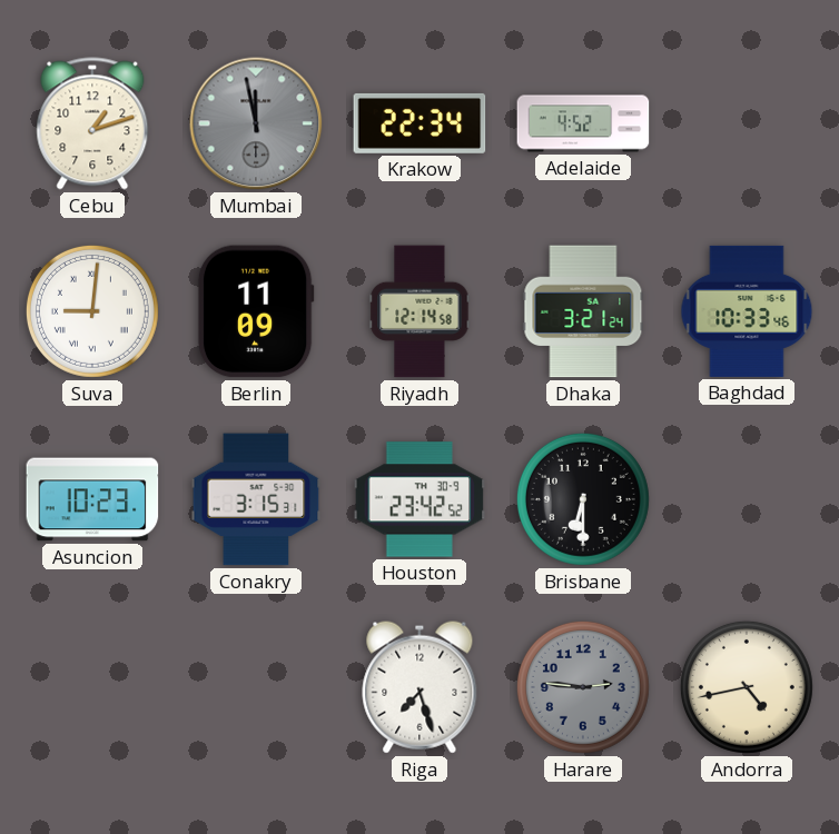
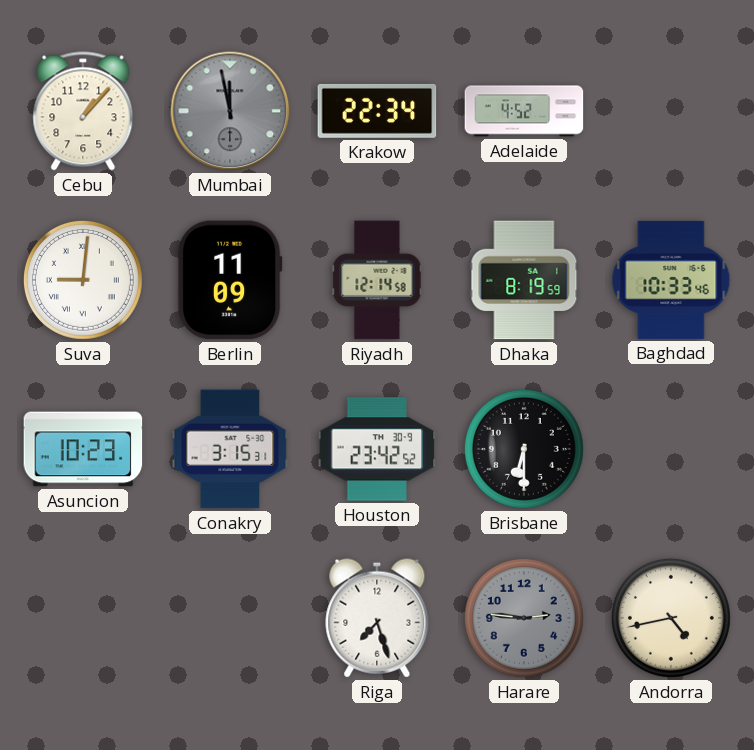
Cebu: 1:12 -> 1:07
Dhaka: 3:21 -> 8:19
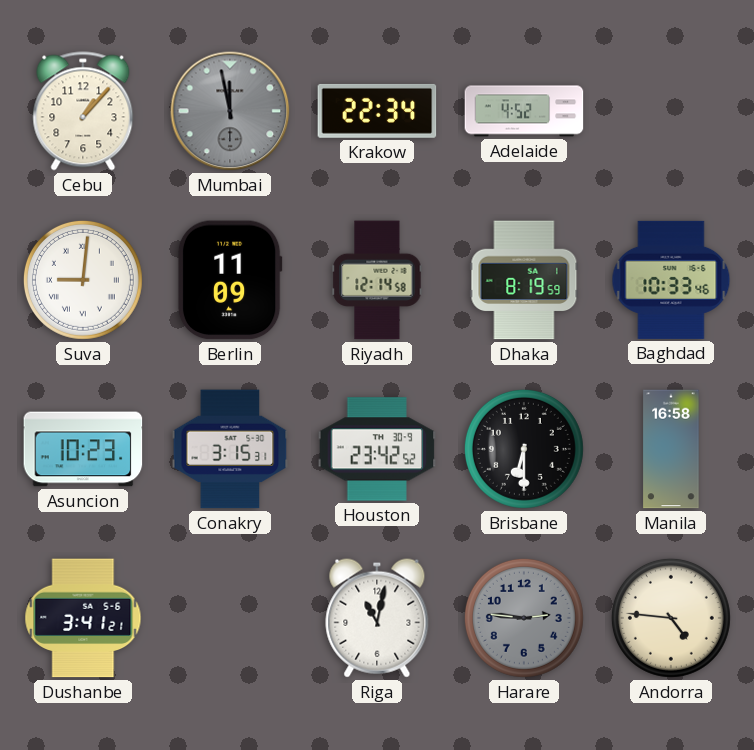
Manila: none -> 16:58
Dushanbe: none -> 3:41
Riga: 7:27 -> 11:02
Andorra: 4:43 -> 4:46
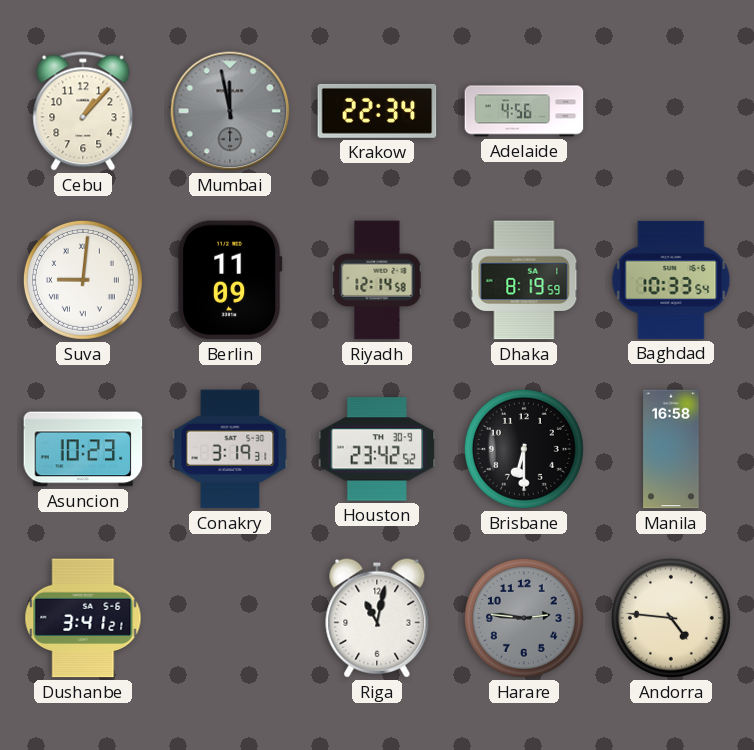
Adelaide: 4:52 -> 4:56
Baghdad: 10:33:46 -> 10:33:54
Conakry: 3:15 -> 3:19
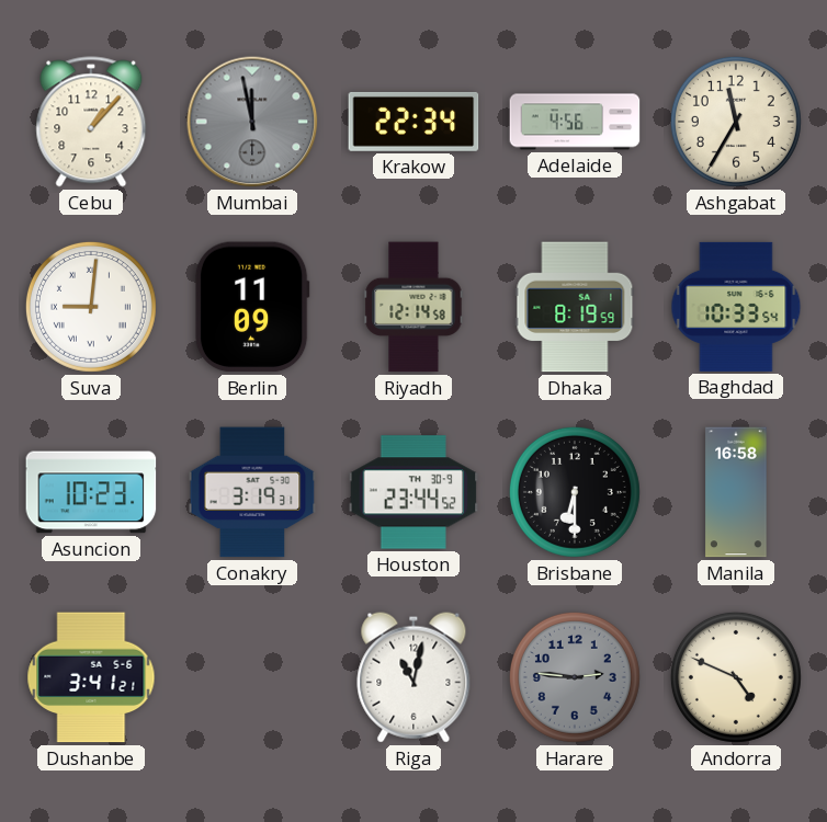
Ashgabat: none -> 11:35
Houston: 23:42 -> 23:44
Andorra: 4:46 -> 4:49
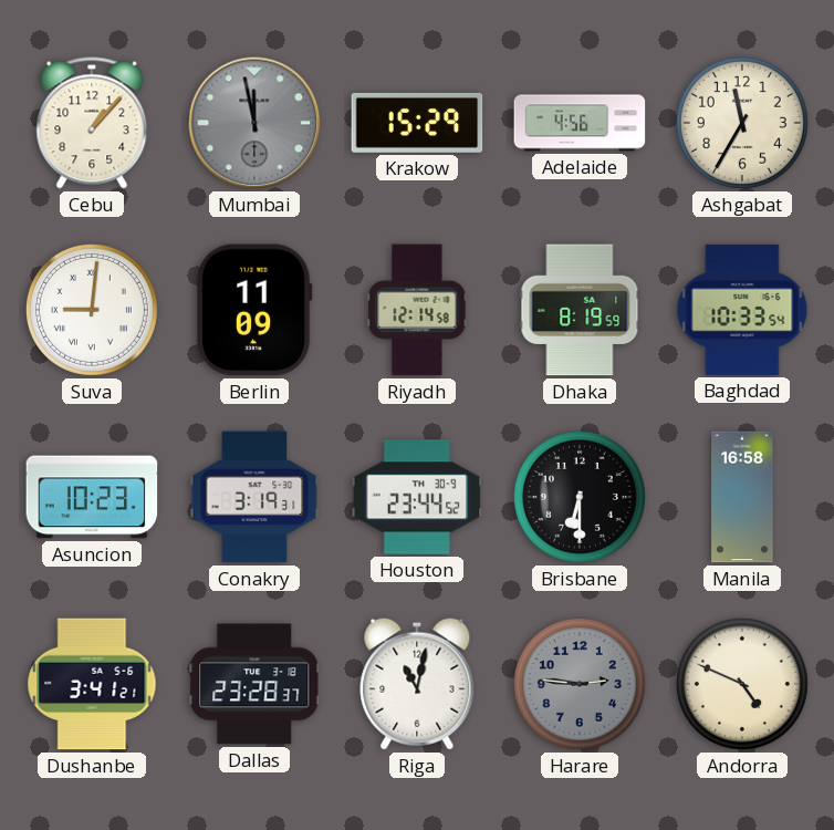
Krakow: 22:34 -> 15:29
Dallas: none -> 23:28
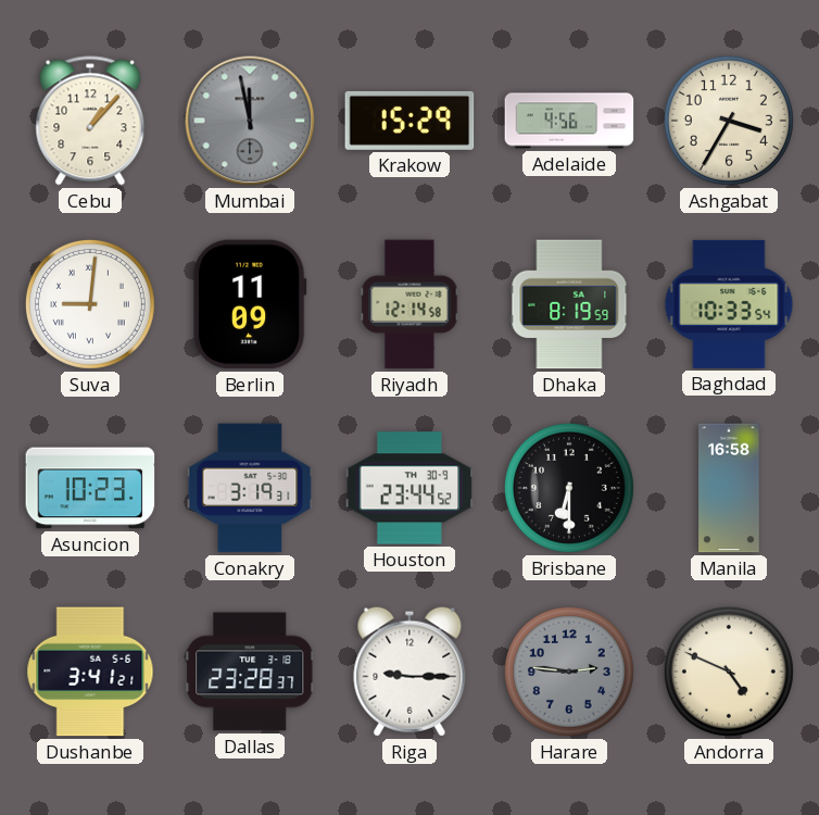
Ashgabat: 11:35 -> 3:35
Riga: 11:02 -> 9:15
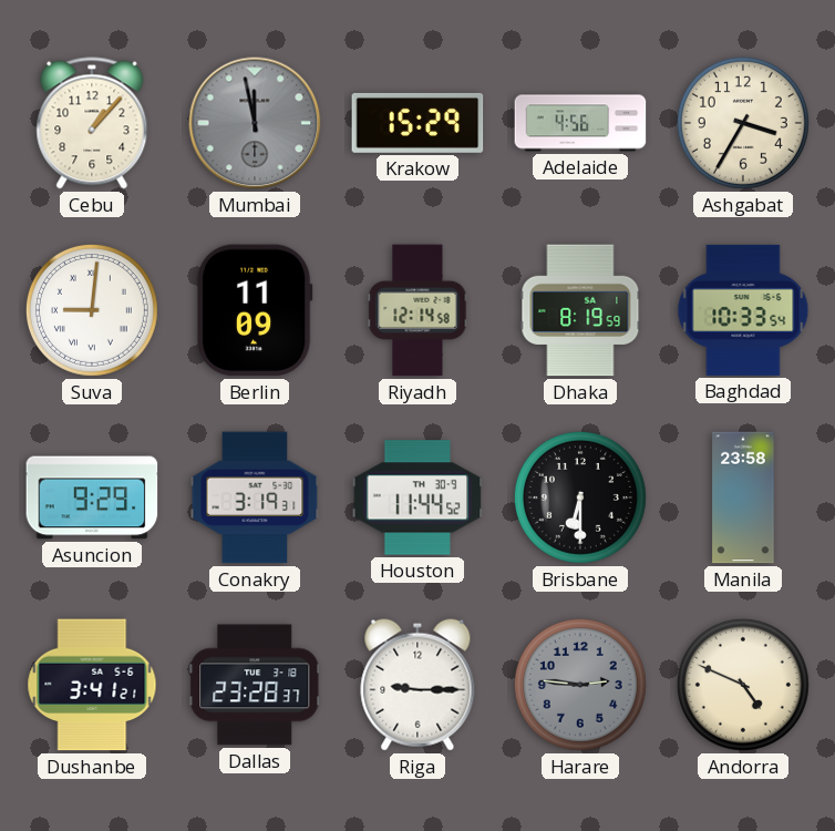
Asuncion: 10:23 -> 9:29
Houston: 23:44 -> 11:44
Manila: 16:58 -> 23:58
